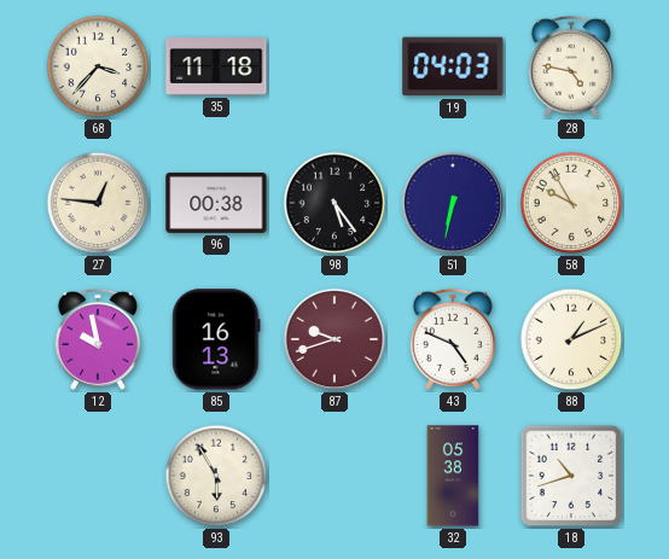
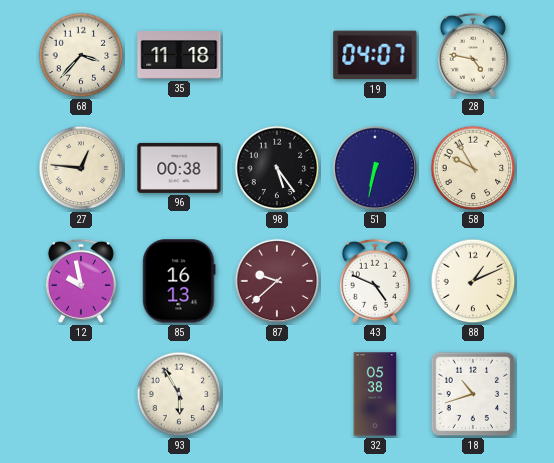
19: 04:03 -> 04:07
87: 9:42 -> 9:38
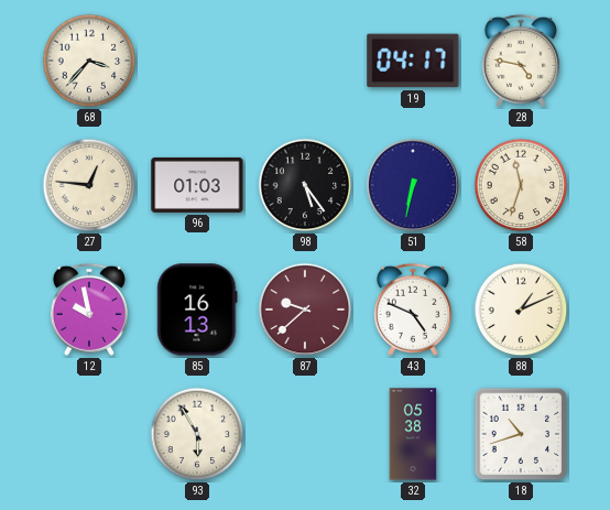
35: 11:18 -> none
19: 04:07 -> 04:17
96: 00:38 -> 01:03
58: 9:55 -> 11:33
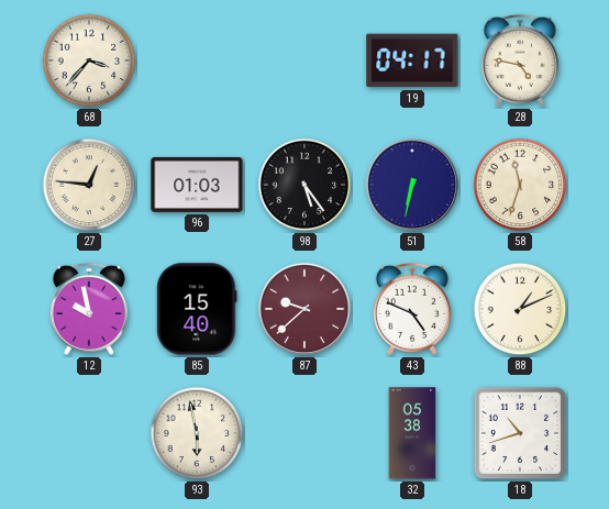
85: 16:13 -> 15:40
93: 5:55 -> 5:58
